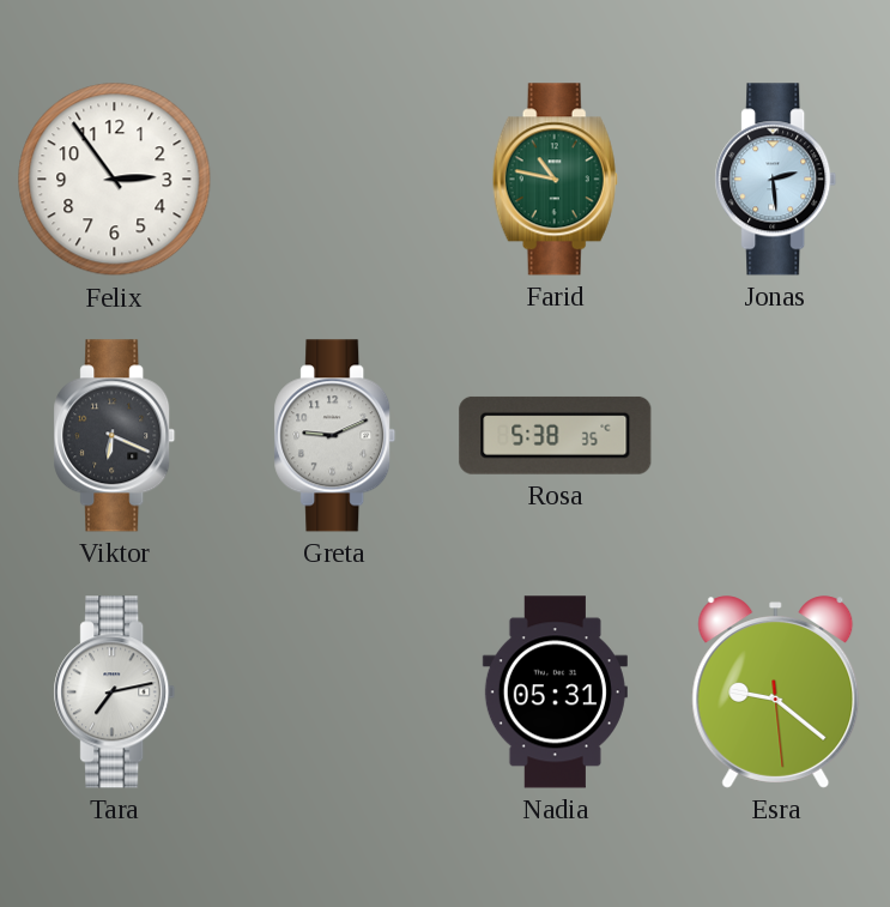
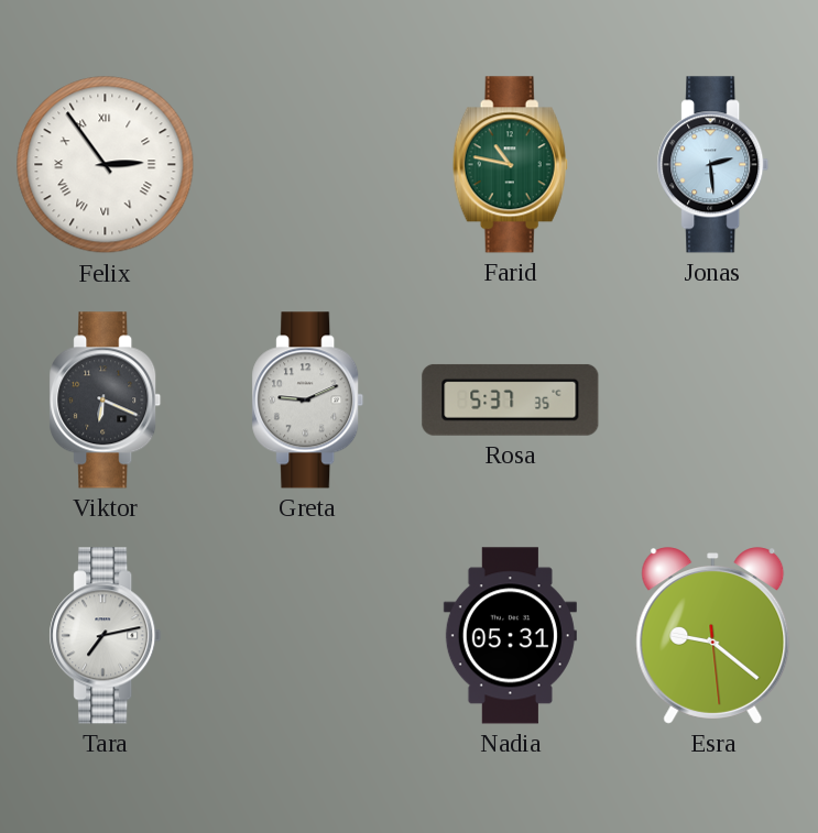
Felix numerals: Arabic -> Roman
Rosa: 5:38 -> 5:37
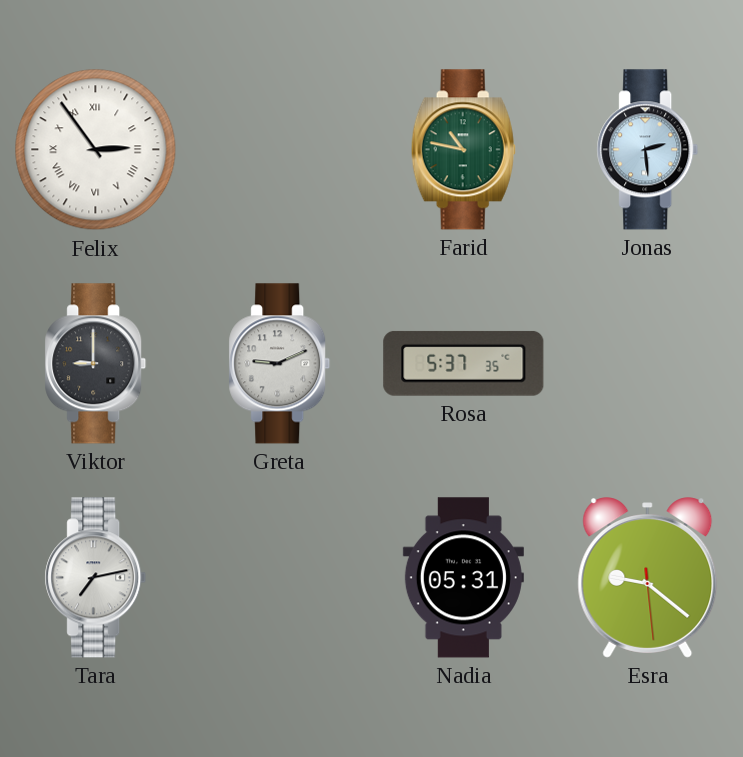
Viktor: 6:19 -> 9:00
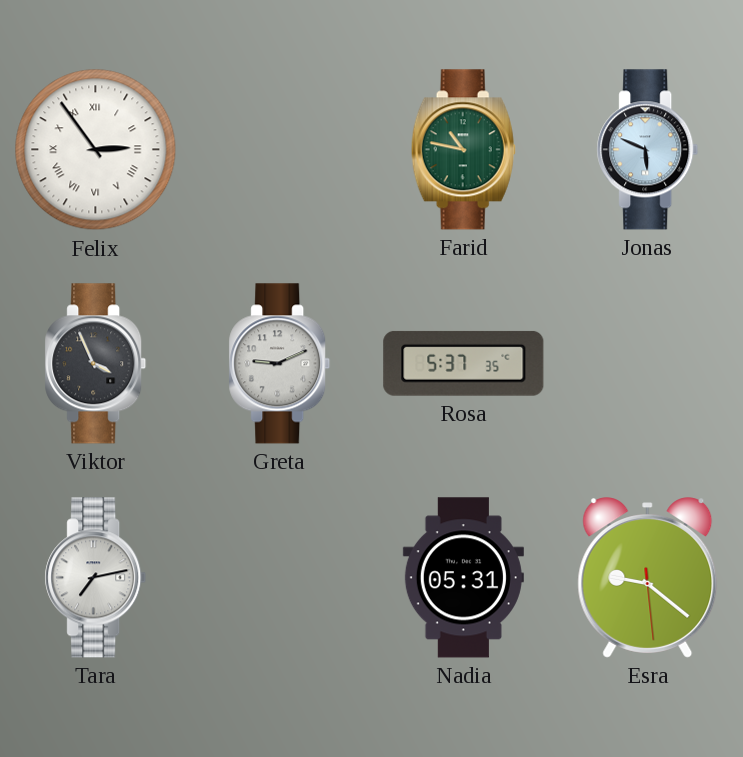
Jonas: 2:29 -> 5:49
Viktor: 9:00 -> 3:56
